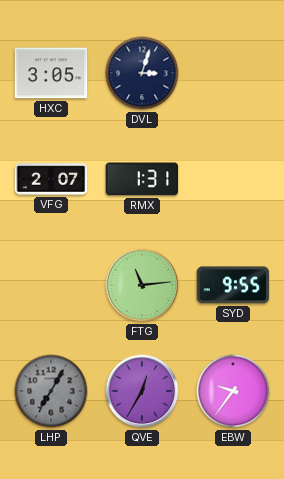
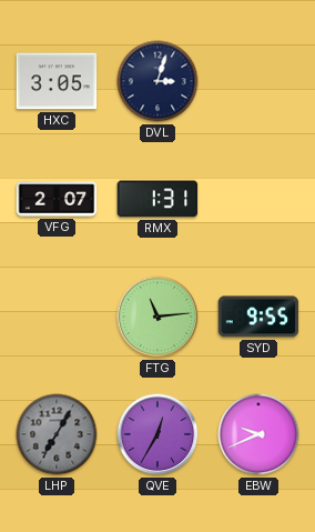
EBW: 9:36 -> 9:41
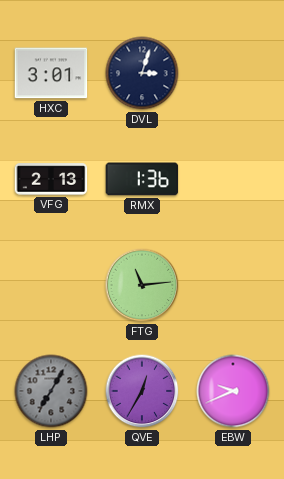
HXC: 3:05 -> 3:01
VFG: 2:07 -> 2:13
RMX: 1:31 -> 1:36
SYD: 9:55 -> none
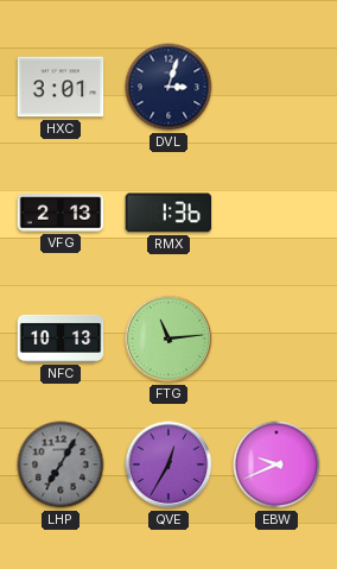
NFC: none -> 10:13
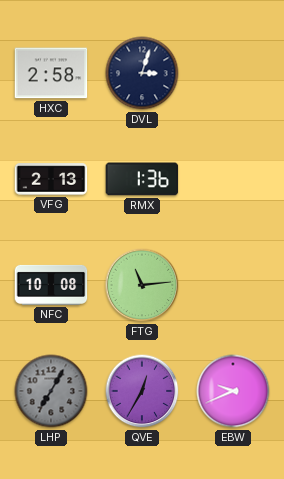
HXC: 3:01 -> 2:58
NFC: 10:13 -> 10:08
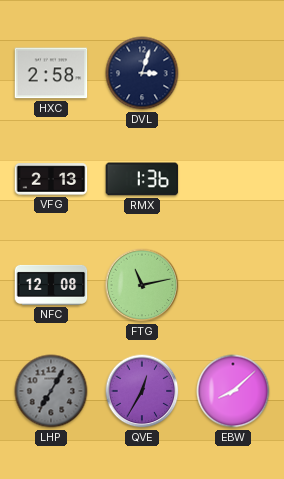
NFC: 10:08 -> 12:08
FTG: 11:14 -> 11:13
EBW: 9:41 -> 8:08
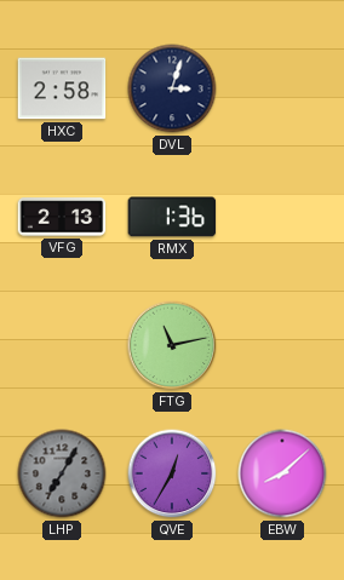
NFC: 12:08 -> none
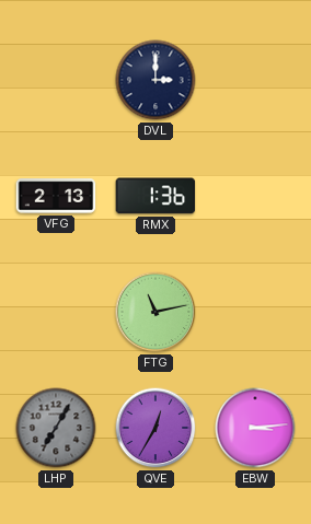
HXC: 2:58 -> none
DVL: 3:03 -> 3:00
EBW: 8:08 -> 3:14
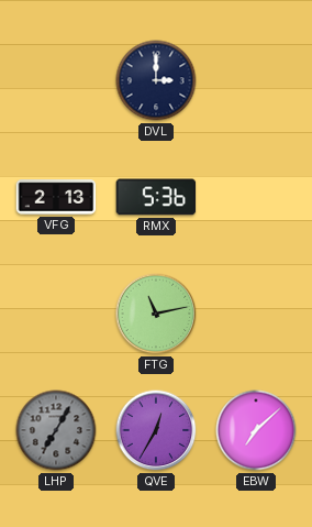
RMX: 1:36 -> 5:36
EBW: 3:14 -> 7:08
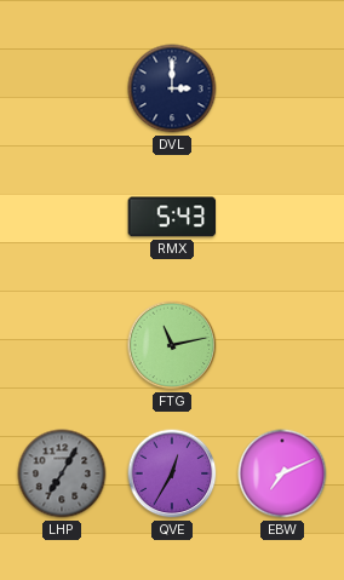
VFG: 2:13 -> none
RMX: 5:36 -> 5:43
EBW: 7:08 -> 7:11
